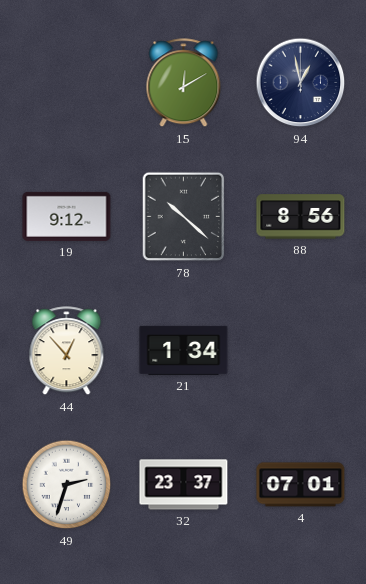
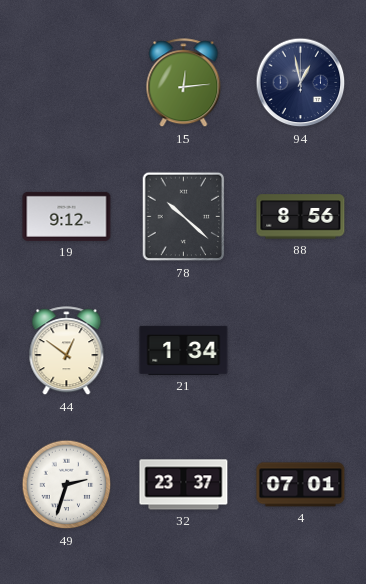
15: 12:10 -> 12:14
44: 12:53 -> 12:51
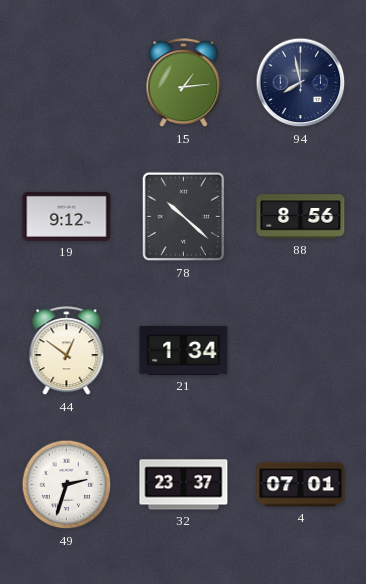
15: 12:14 -> 1:14
94: 12:58 -> 7:58
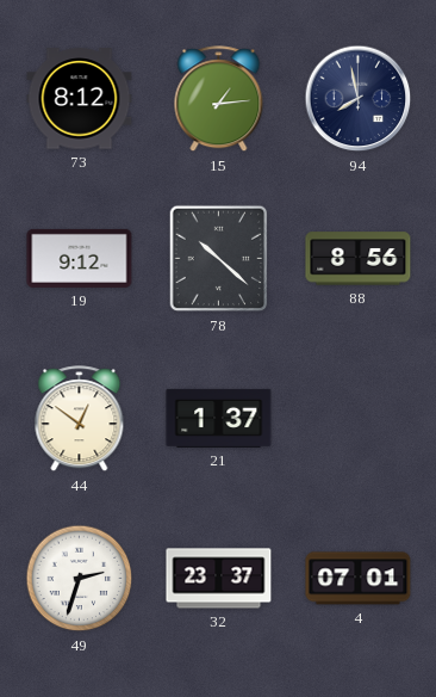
73: none -> 8:12
21: 1:34 -> 1:37
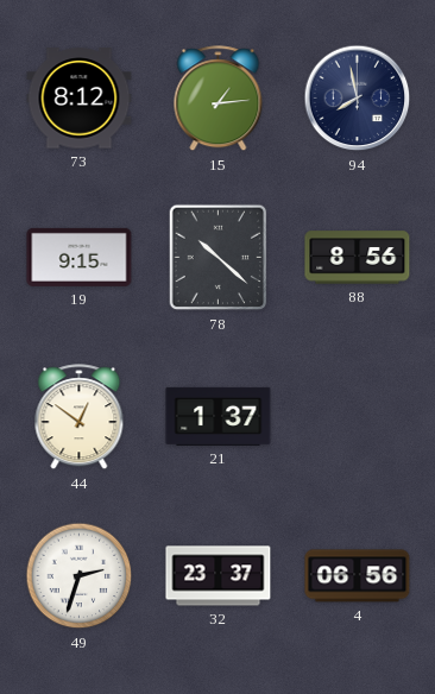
19: 9:12 -> 9:15
4: 07:01 -> 06:56
